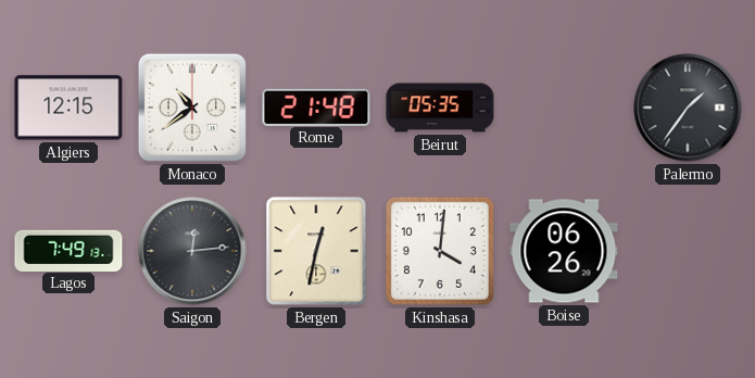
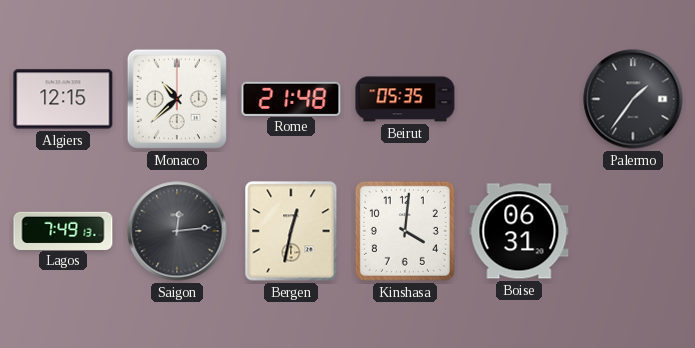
Monaco: 10:39 -> 10:38
Boise: 06:26 -> 06:31
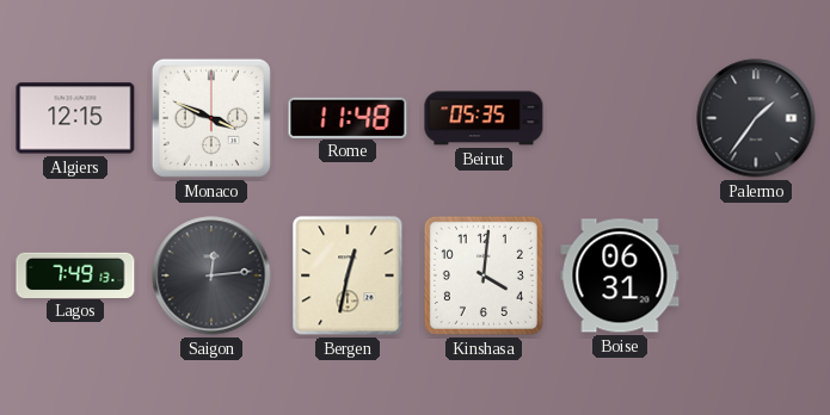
Monaco: 10:38 -> 3:49
Rome: 21:48 -> 11:48
